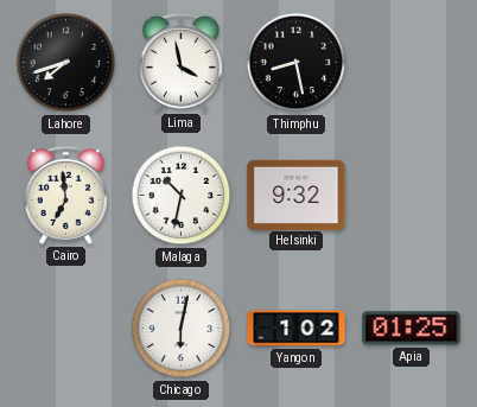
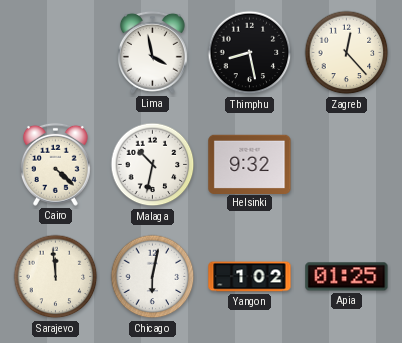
Lahore: 7:42 -> none
Zagreb: none -> 12:23
Cairo: 6:59 -> 4:22
Sarajevo: none -> 11:59
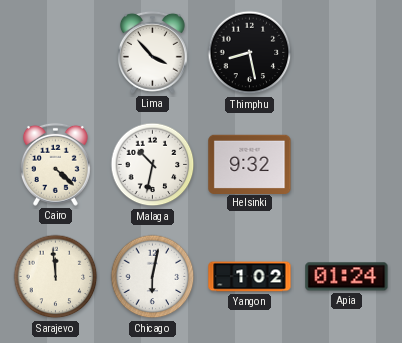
Lima: 3:58 -> 3:53
Zagreb: 12:23 -> none
Apia: 01:25 -> 01:24
